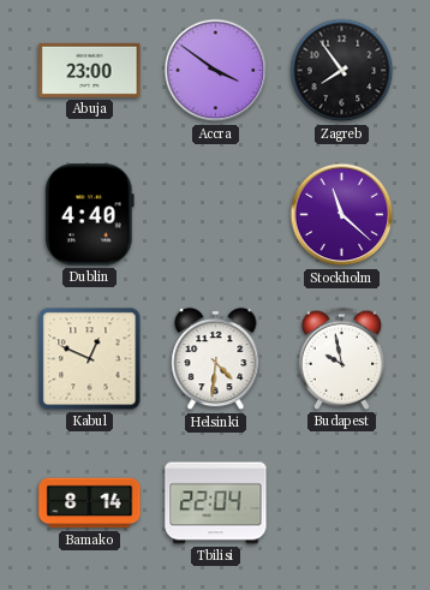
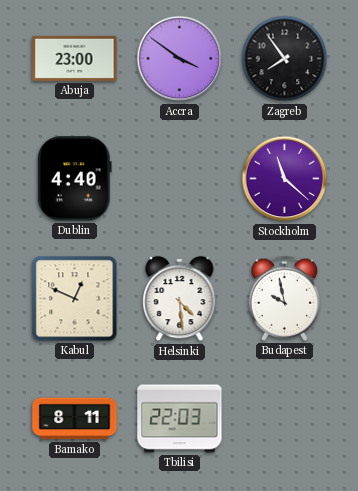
Helsinki: 4:31 -> 4:29
Bamako: 8:14 -> 8:11
Tbilisi: 22:04 -> 22:03
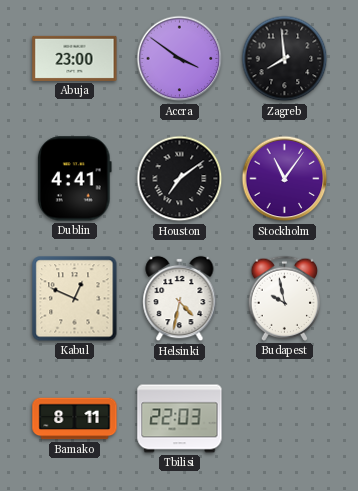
Zagreb: 7:54 -> 7:59
Dublin: 4:40 -> 4:41
Houston: none -> 7:09
Stockholm: 11:22 -> 11:06
Helsinki: 4:29 -> 4:32
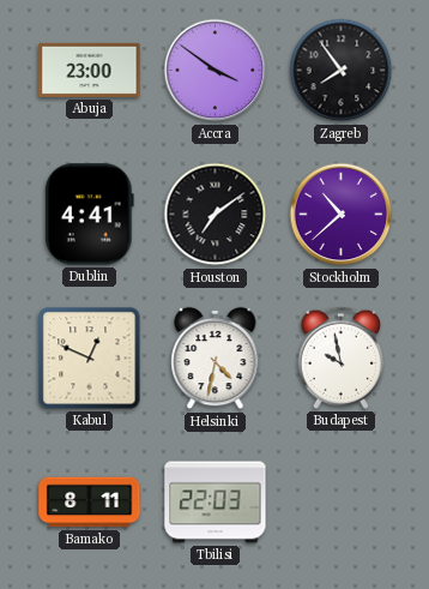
Zagreb: 7:59 -> 7:54
Stockholm: 11:06 -> 10:38
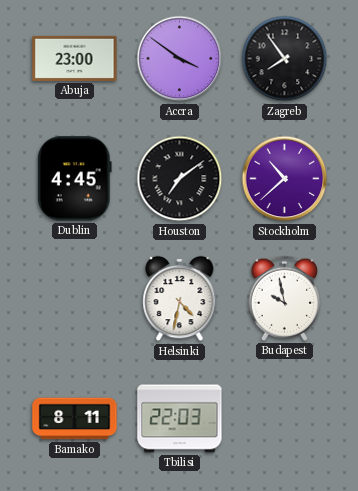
Dublin: 4:41 -> 4:45
Kabul: 12:49 -> none
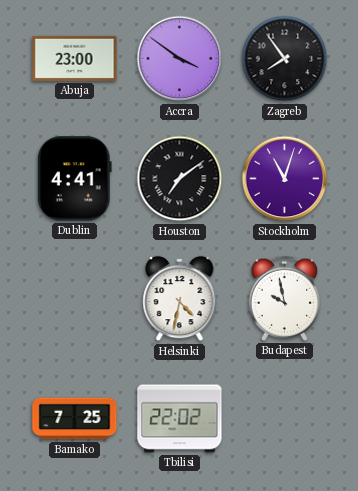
Dublin: 4:45 -> 4:41
Stockholm: 10:38 -> 11:03
Bamako: 8:11 -> 7:25
Tbilisi: 22:03 -> 22:02
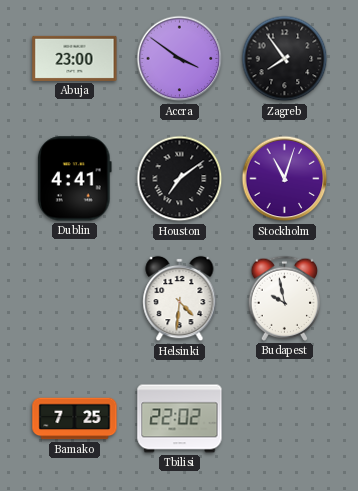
Helsinki: 4:32 -> 4:31
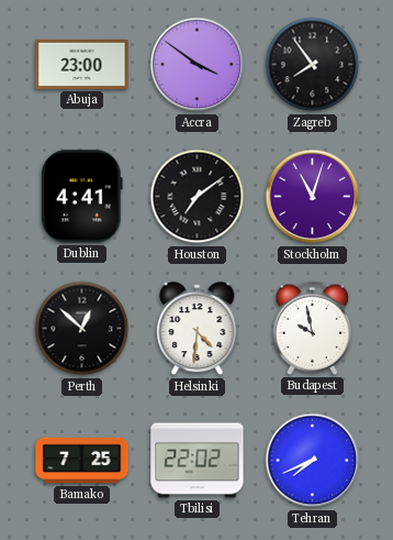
Perth: none -> 12:52
Tehran: none -> 7:41
